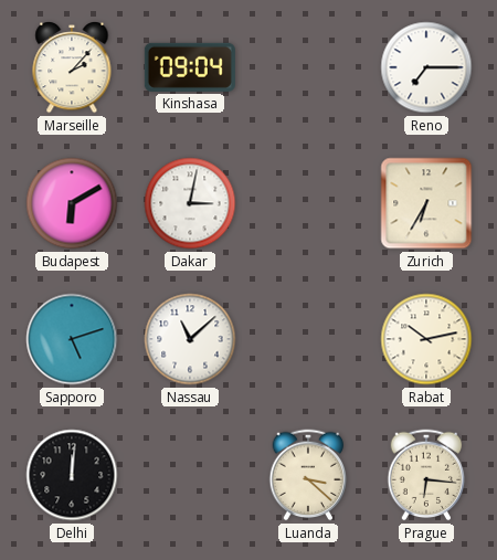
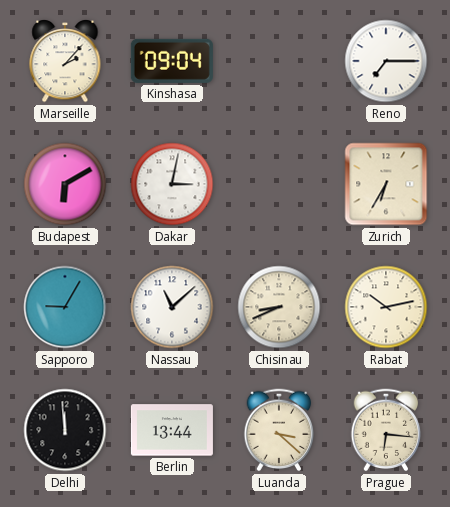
Sapporo: 5:12 -> 9:05
Chisinau: none -> 8:41
Delhi: 12:01 -> 11:59
Berlin: none -> 13:44
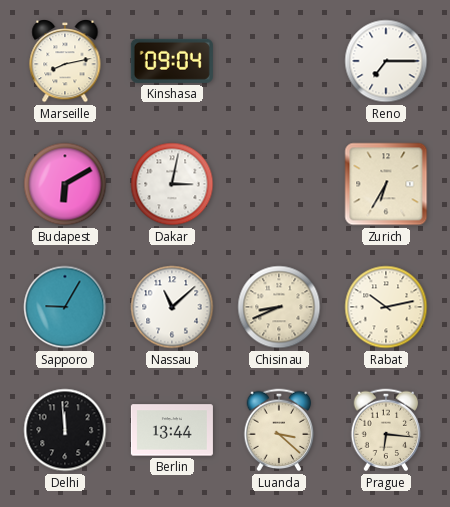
Marseille: 2:07 -> 8:13
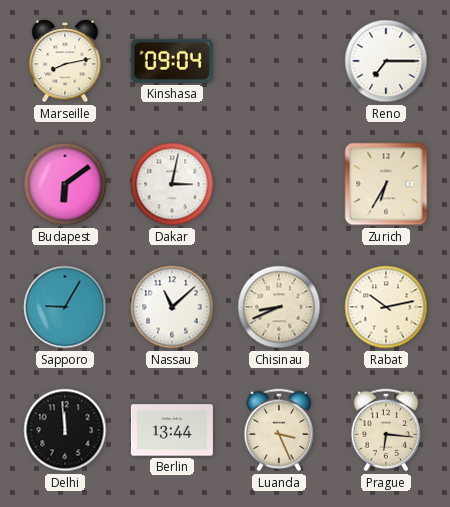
Budapest: 6:10 -> 6:09
Luanda: 3:22 -> 3:26
